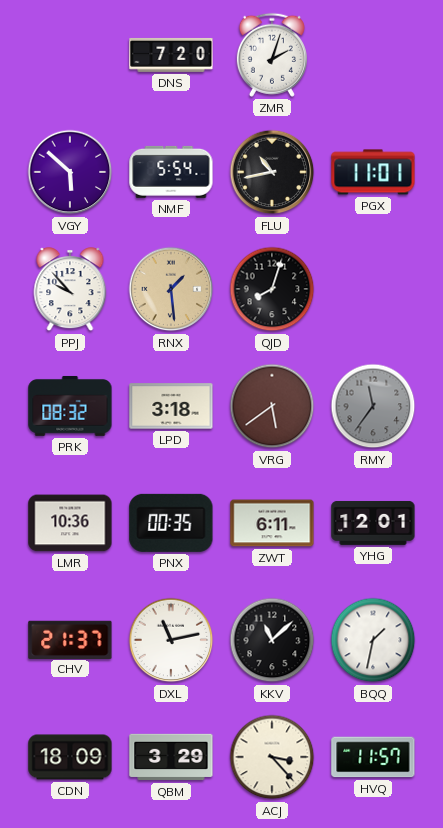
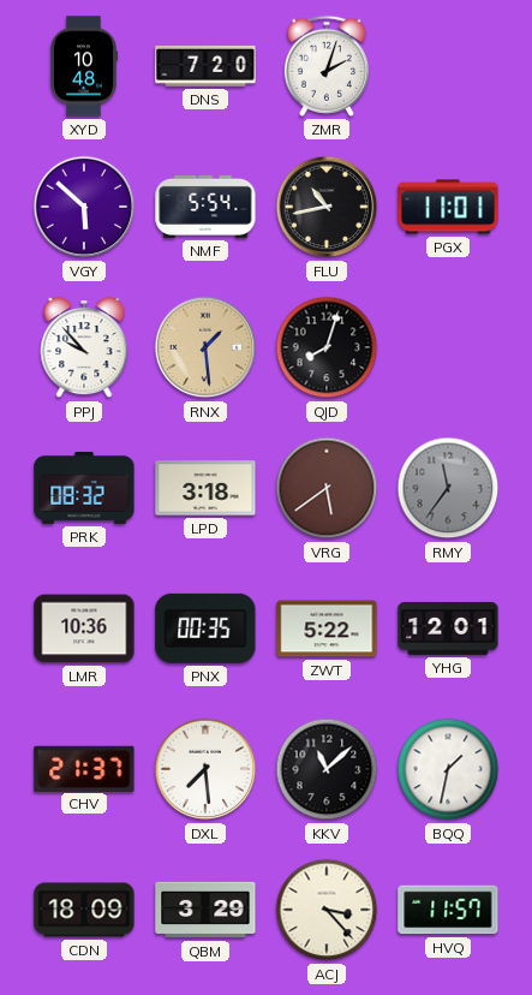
XYD: none -> 10:48
ZWT: 6:11 -> 5:22
DXL: 11:13 -> 7:29
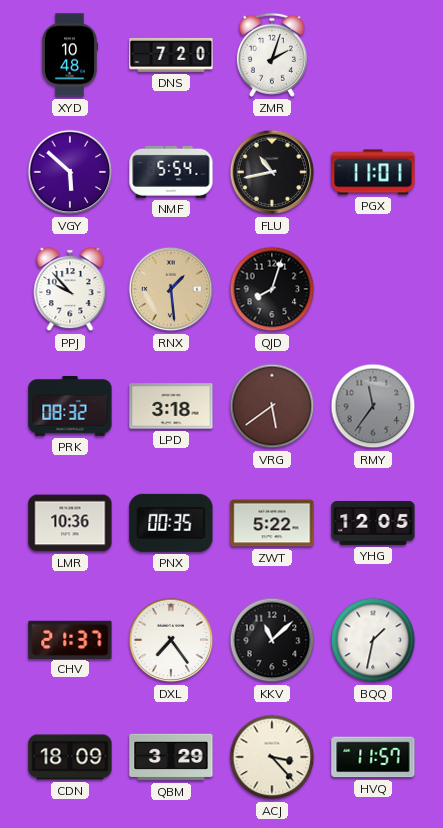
YHG: 12:01 -> 12:05
DXL: 7:29 -> 7:24
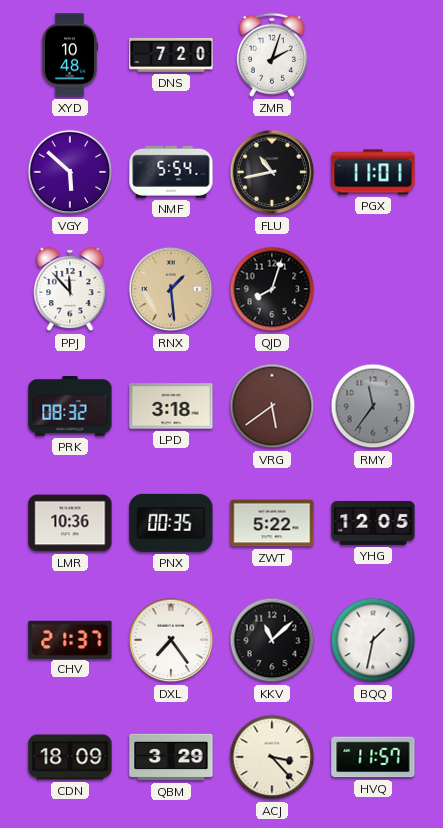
PPJ: 9:53 -> 11:53
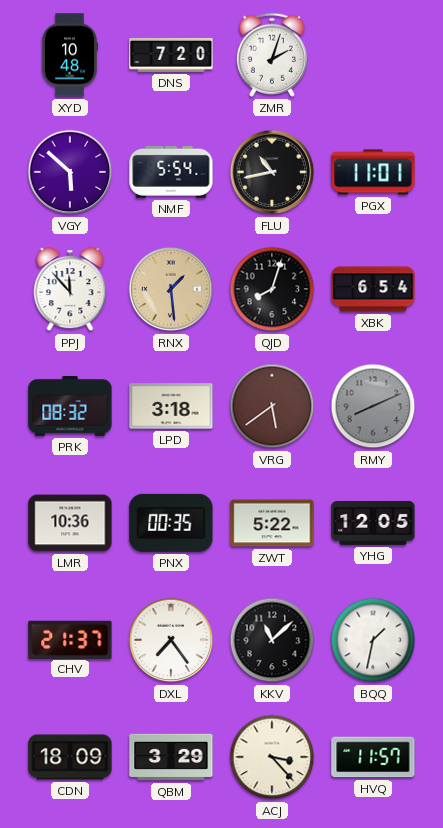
XBK: none -> 6:54
RMY: 11:36 -> 8:11
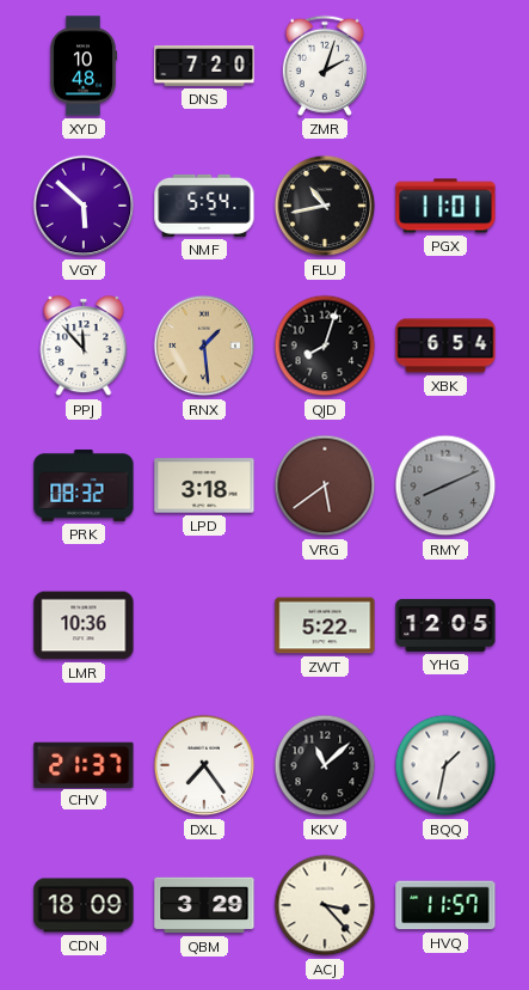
PNX: 00:35 -> none
